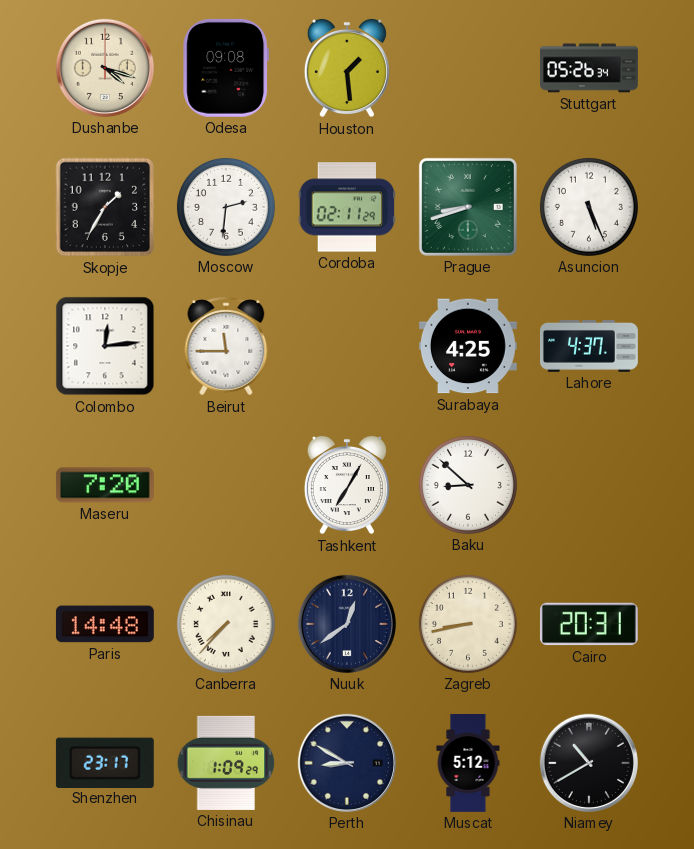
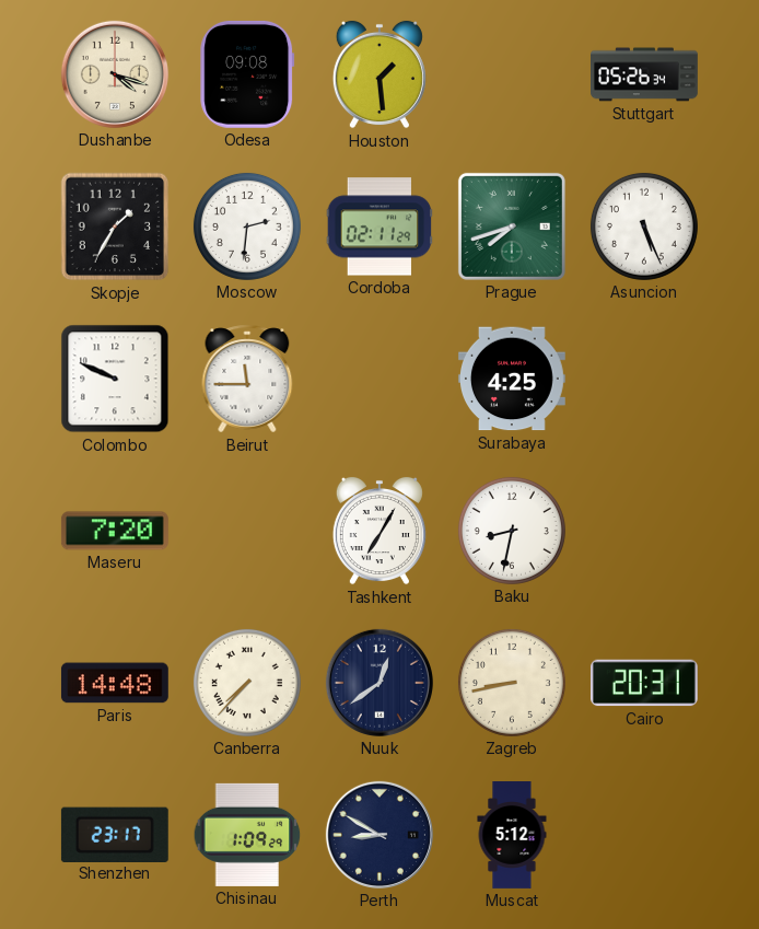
Prague: 8:42 -> 7:42
Colombo: 12:14 -> 9:49
Lahore: 4:37 -> none
Baku: 8:52 -> 8:32
Niamey: 10:40 -> none
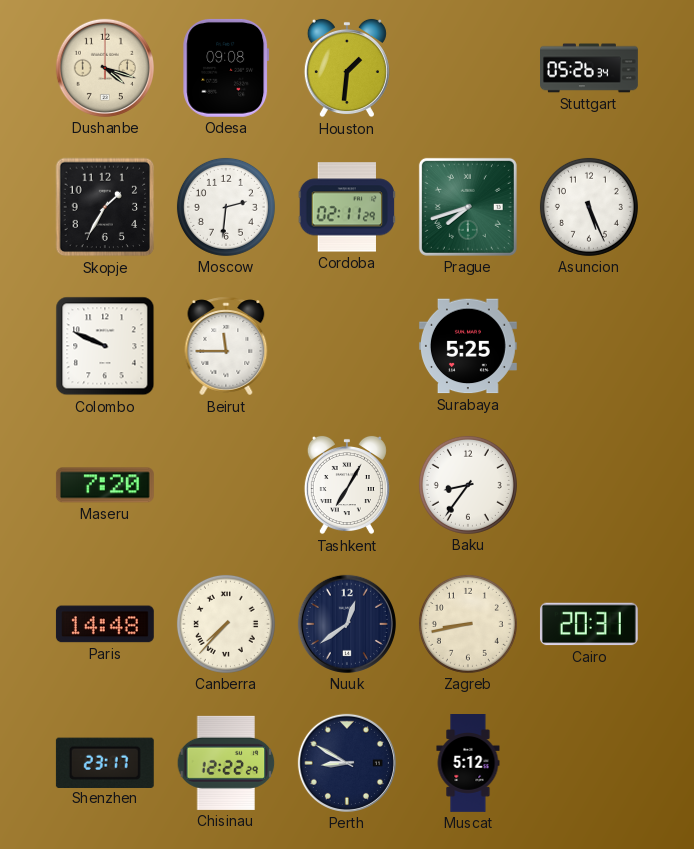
Houston: 1:29 -> 1:31
Surabaya: 4:25 -> 5:25
Baku: 8:32 -> 8:36
Chisinau: 1:09 -> 12:22
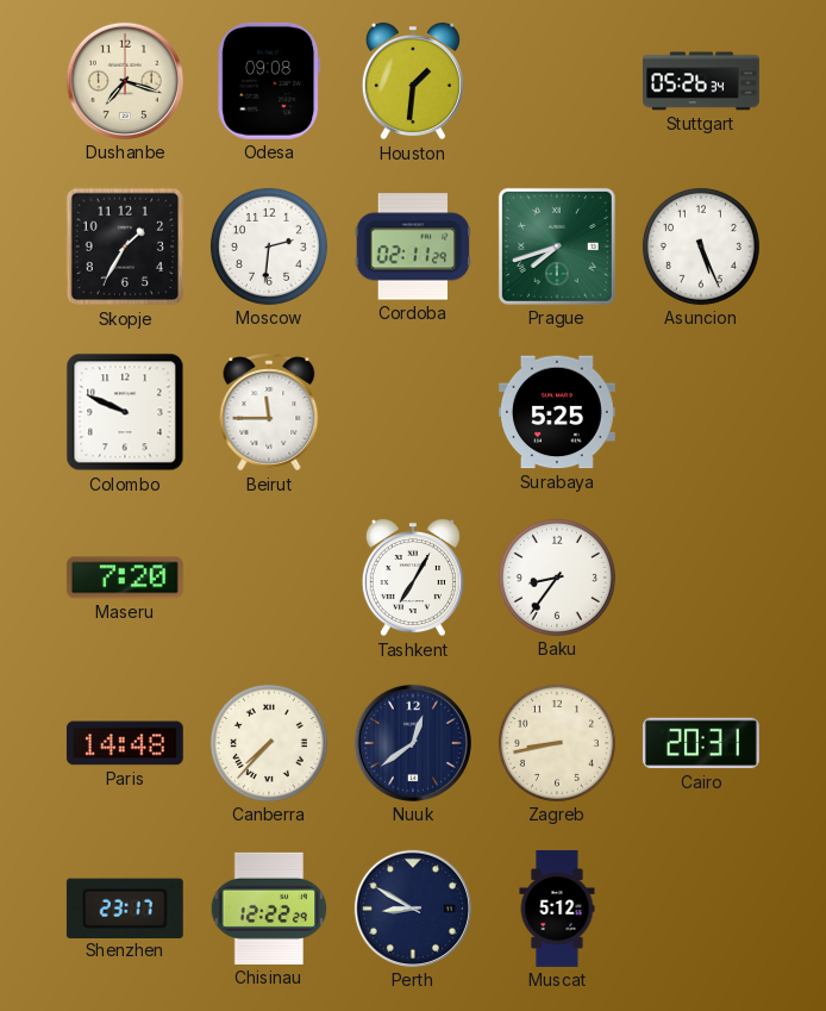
Dushanbe: 4:18 -> 7:18
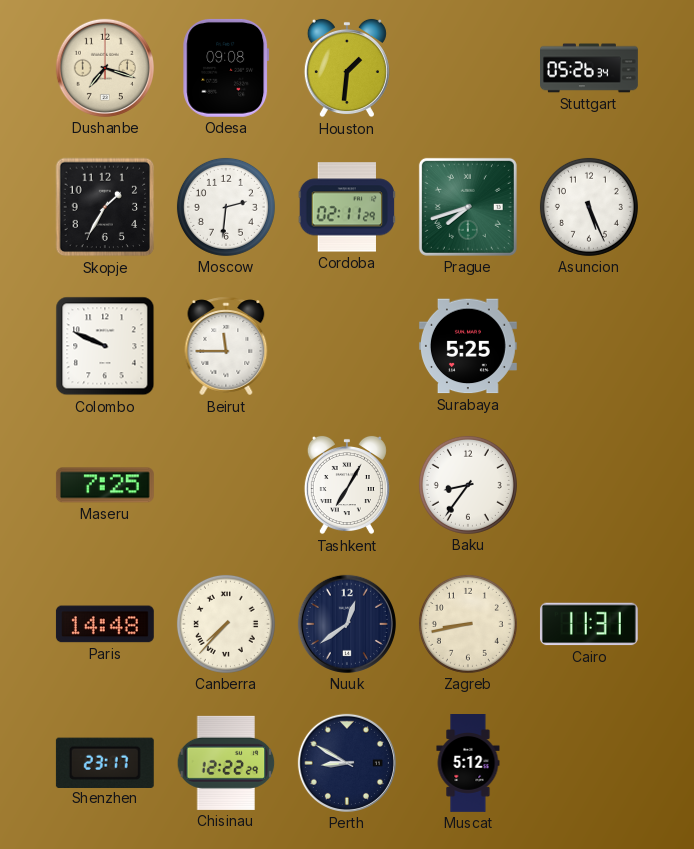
Maseru: 7:20 -> 7:25
Cairo: 20:31 -> 11:31
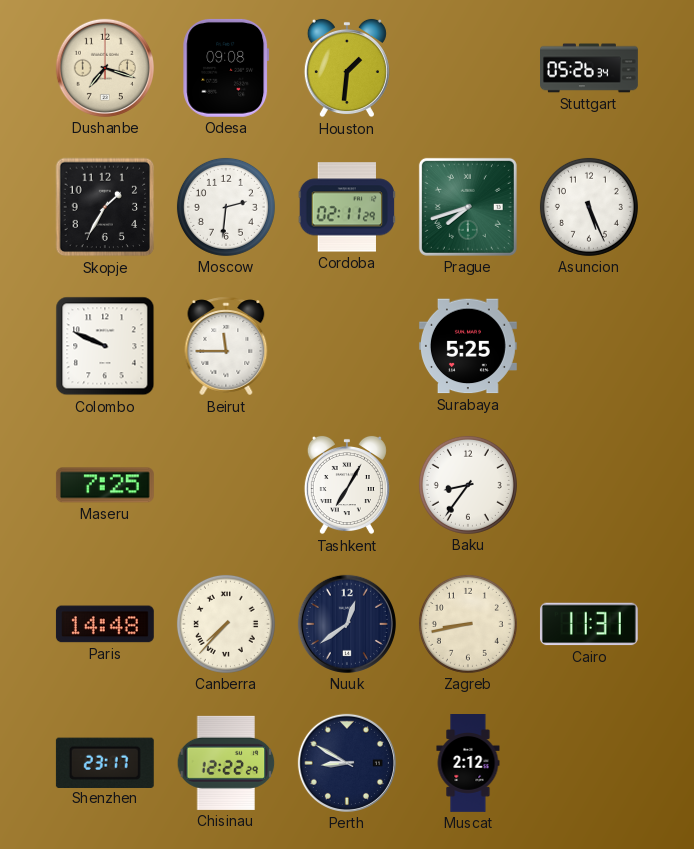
Muscat: 5:12 -> 2:12
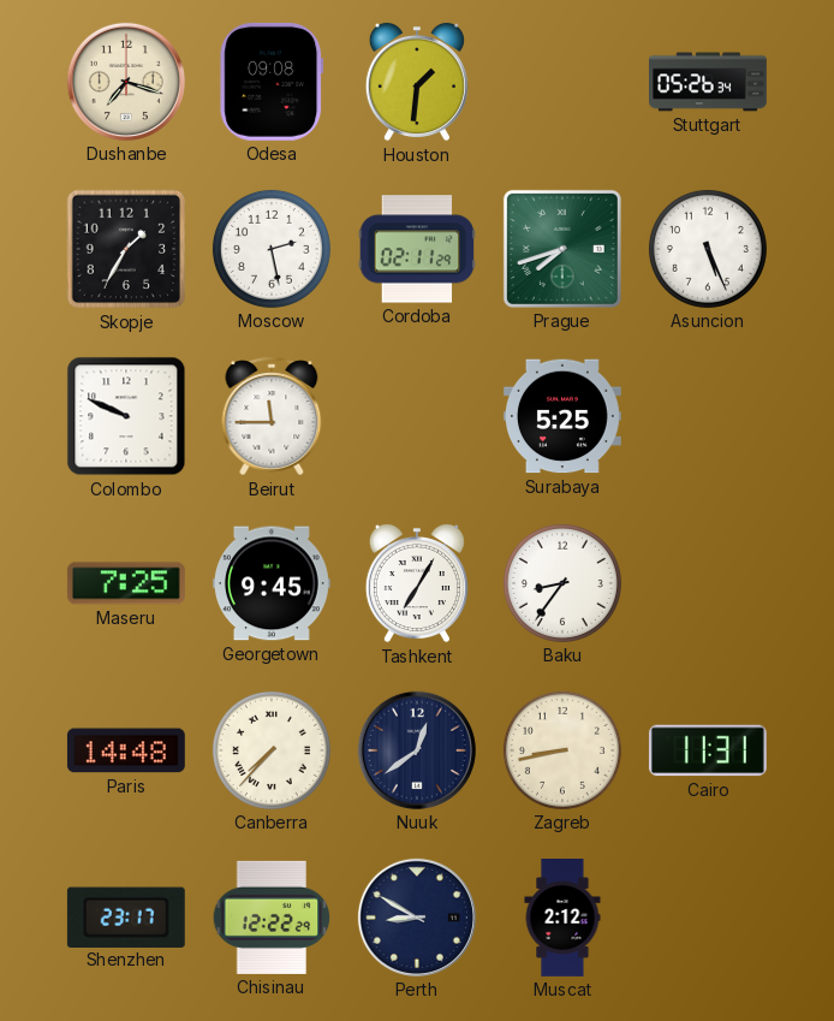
Moscow: 2:31 -> 2:28
Georgetown: none -> 9:45
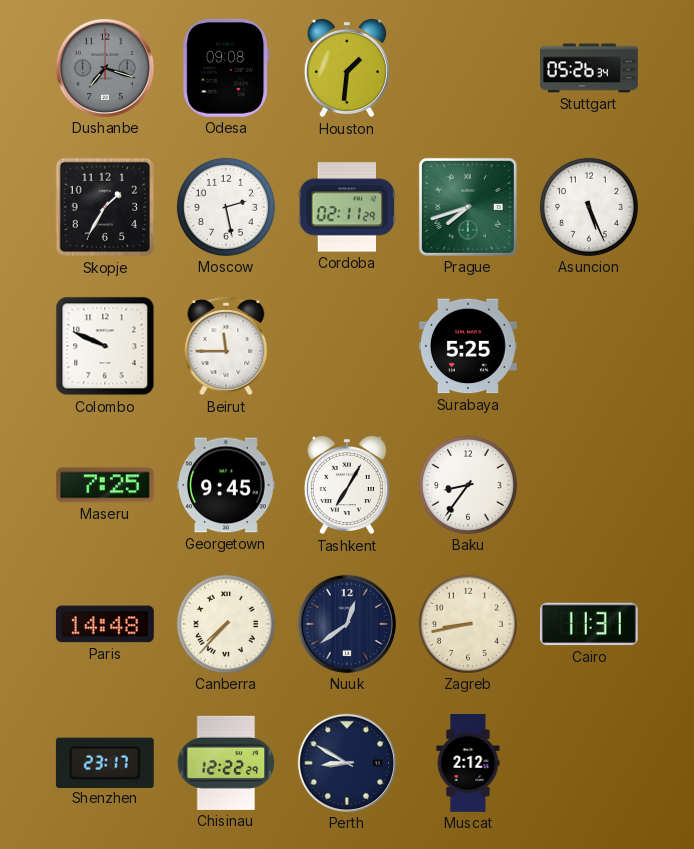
Dushanbe dial: cream -> grey
